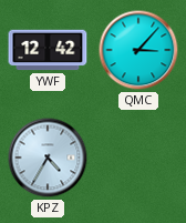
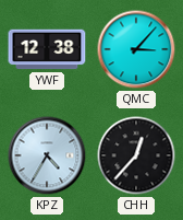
YWF: 12:42 -> 12:38
CHH: none -> 12:37
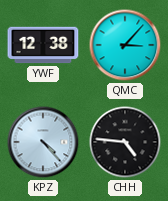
KPZ: 4:35 -> 4:23
CHH: 12:37 -> 4:46
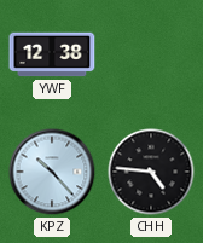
QMC: 3:07 -> none
KPZ: 4:23 -> 10:23
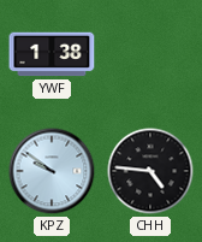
YWF: 12:38 -> 1:38
KPZ: 10:23 -> 9:51
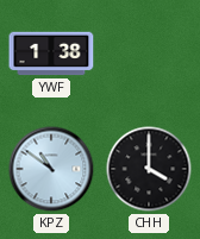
KPZ: 9:51 -> 10:51
CHH: 4:46 -> 4:00
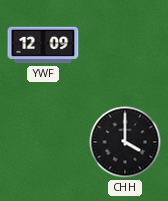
YWF: 1:38 -> 12:09
KPZ: 10:51 -> none
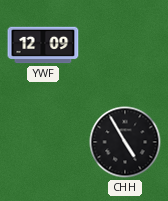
CHH: 4:00 -> 4:55
